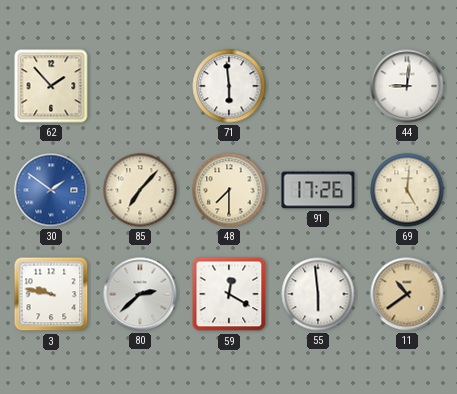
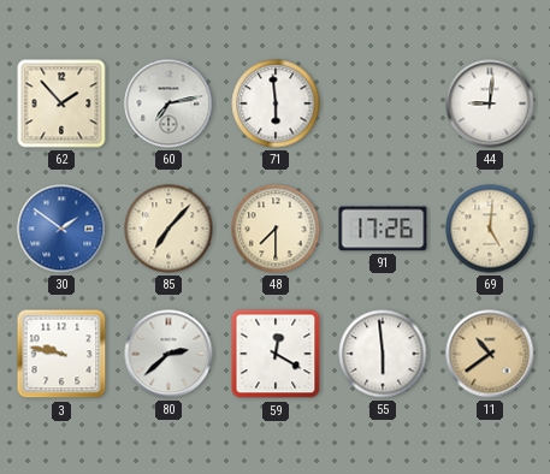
60: none -> 7:13
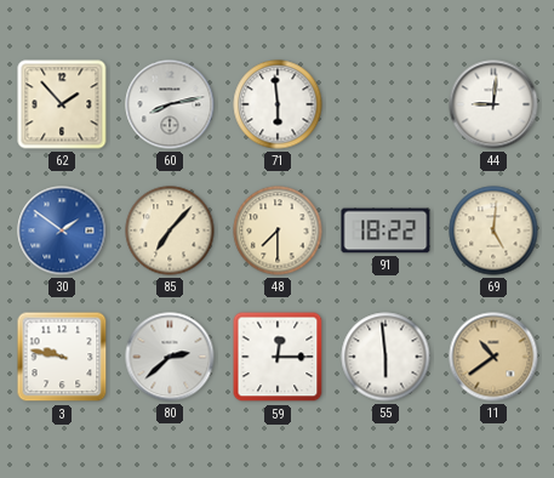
60: 7:13 -> 8:13
91: 17:26 -> 18:22
59: 12:20 -> 12:15
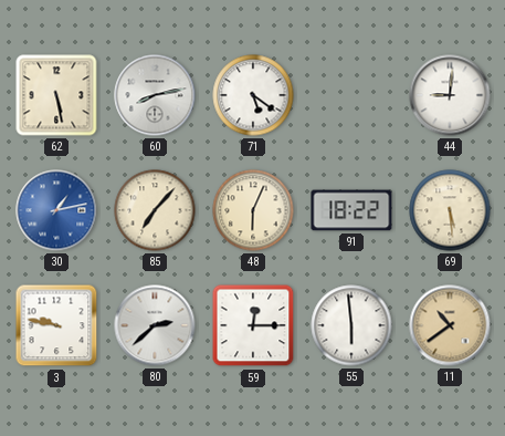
62: 1:53 -> 5:28
71: 5:59 -> 5:21
30: 1:51 -> 1:13
48: 7:30 -> 6:04
69: 5:01 -> 5:29
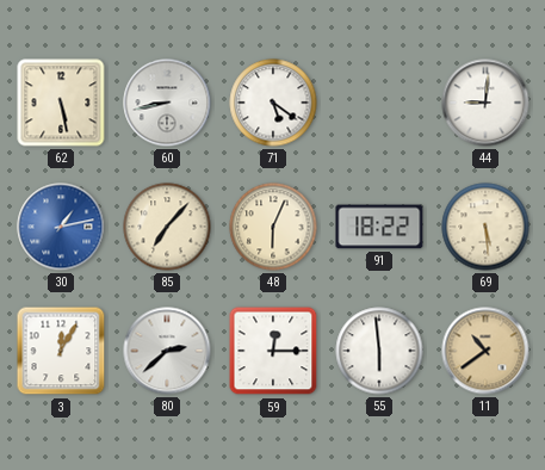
60: 8:13 -> 8:43
3: 9:47 -> 12:05
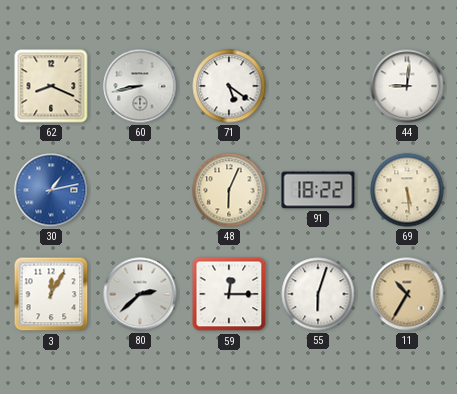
62: 5:28 -> 8:19
85: 7:07 -> none
55: 5:59 -> 6:03
11: 10:39 -> 10:35
